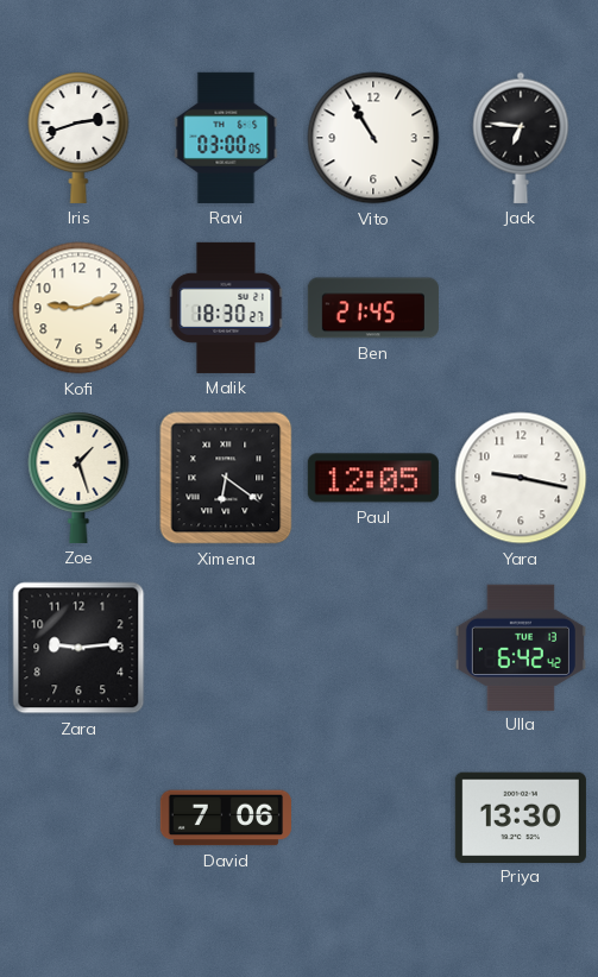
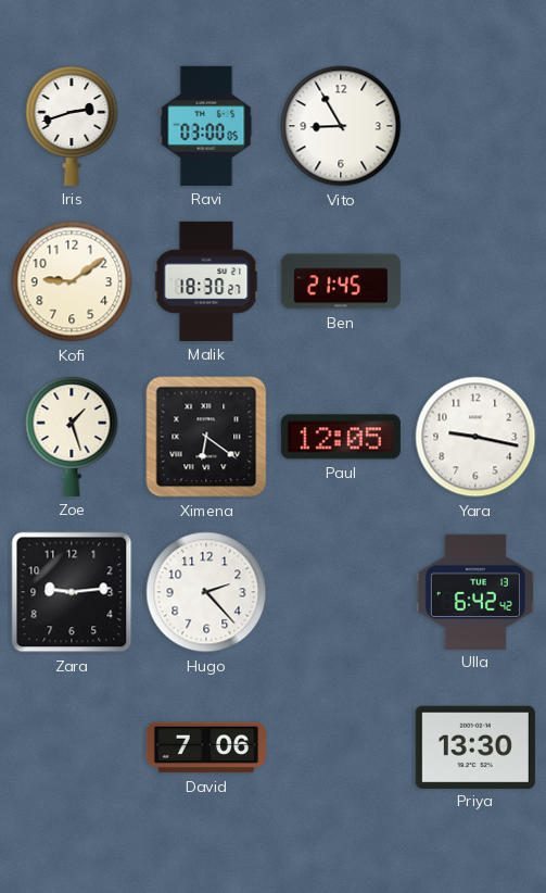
Vito: 10:55 -> 8:55
Jack: 6:46 -> none
Kofi: 9:12 -> 9:09
Hugo: none -> 2:23
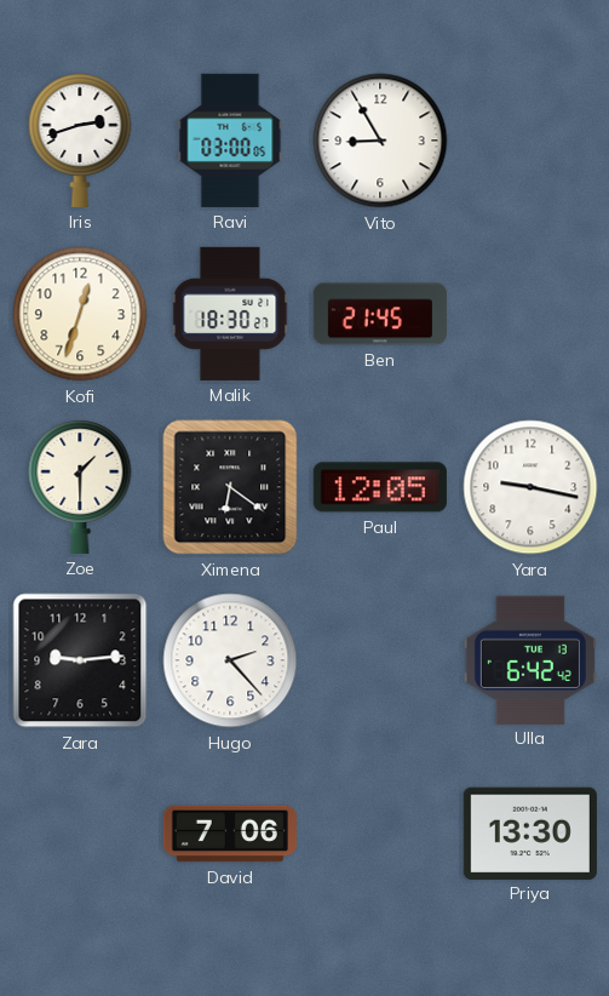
Kofi: 9:09 -> 12:33
Zoe: 1:27 -> 1:30
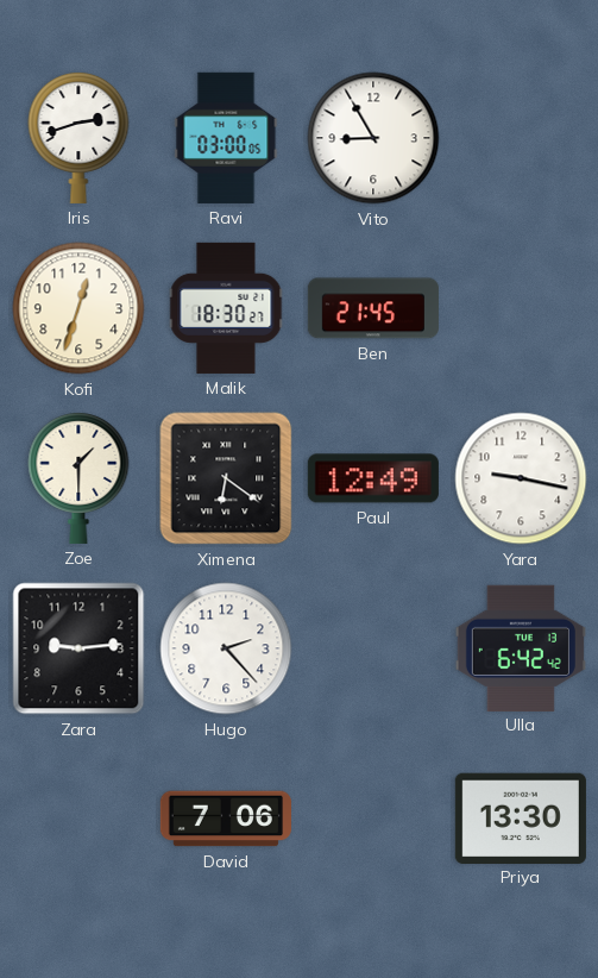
Paul: 12:05 -> 12:49
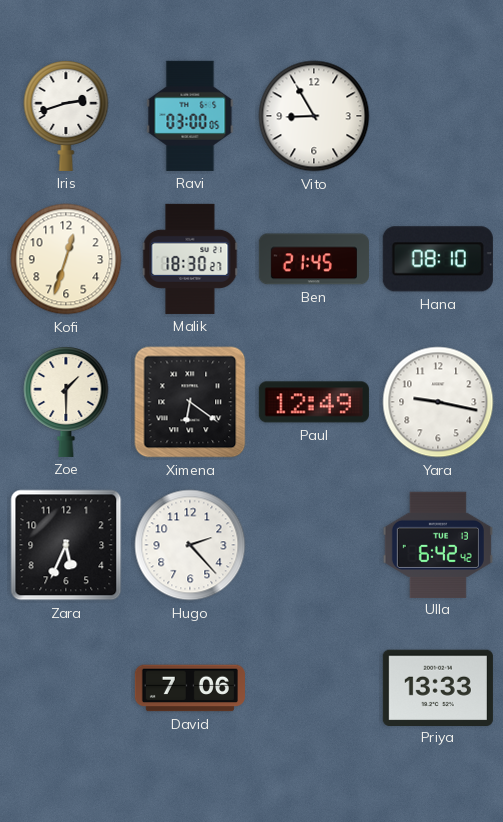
Hana: none -> 08:10
Zara: 9:14 -> 5:34
Priya: 13:30 -> 13:33
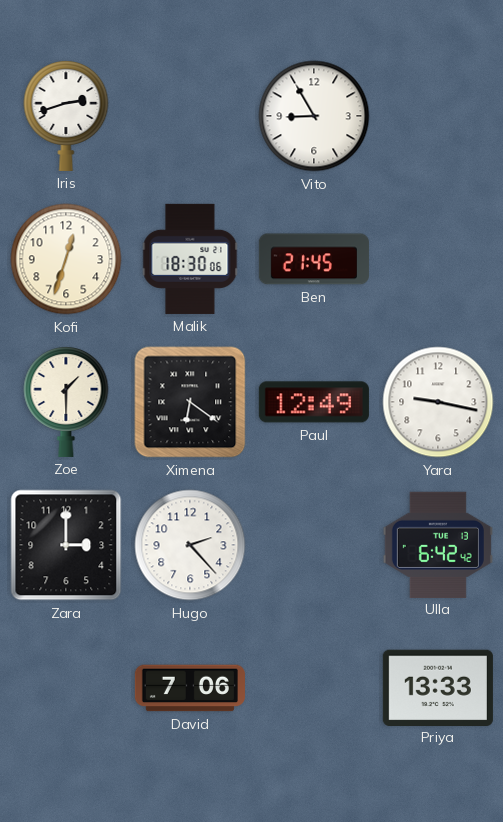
Ravi: 03:00 -> none
Malik: 18:30:27 -> 18:30:06
Hana: 08:10 -> none
Zara: 5:34 -> 3:00
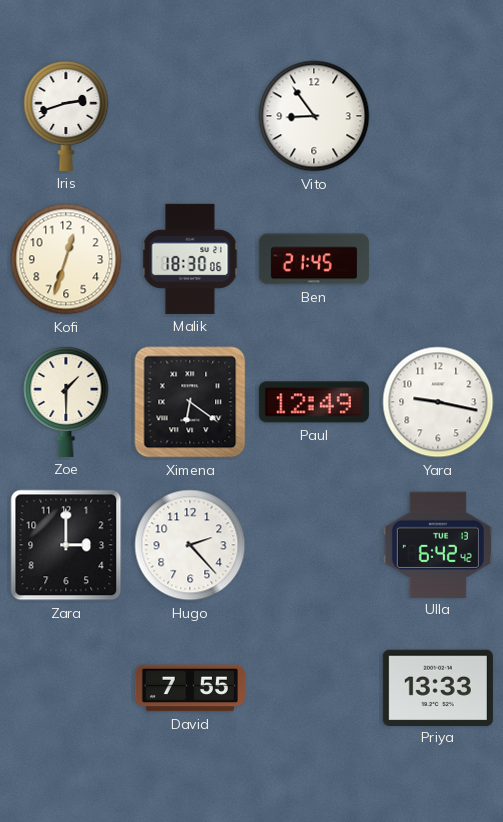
Vito: 8:55 -> 8:54
David: 7:06 -> 7:55
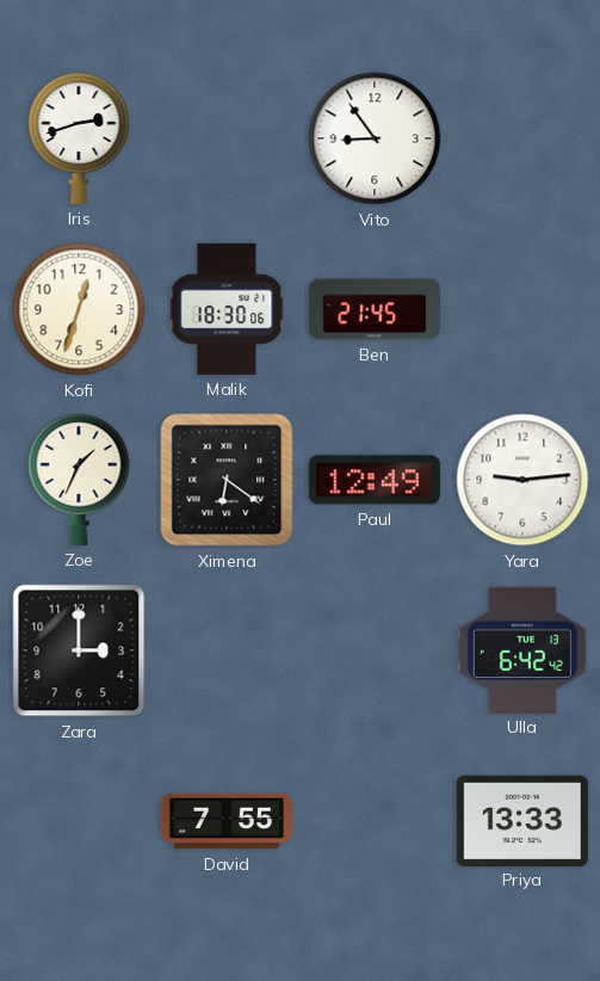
Zoe: 1:30 -> 1:34
Yara: 9:17 -> 9:14
Hugo: 2:23 -> none
